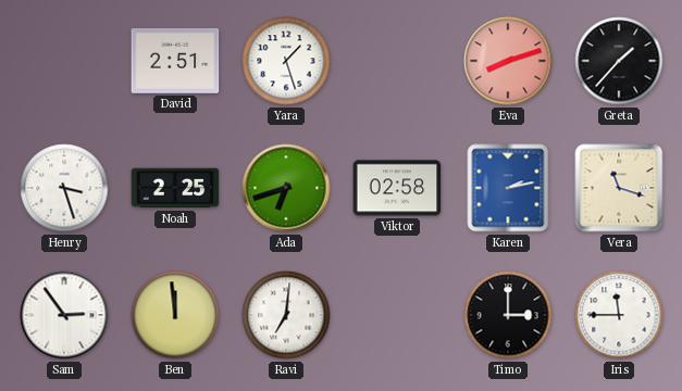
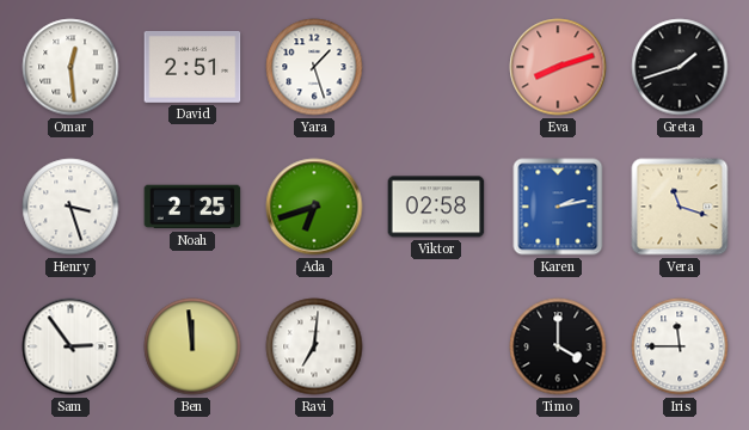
Omar: none -> 12:29
Greta: 1:37 -> 1:42
Timo: 3:00 -> 4:00
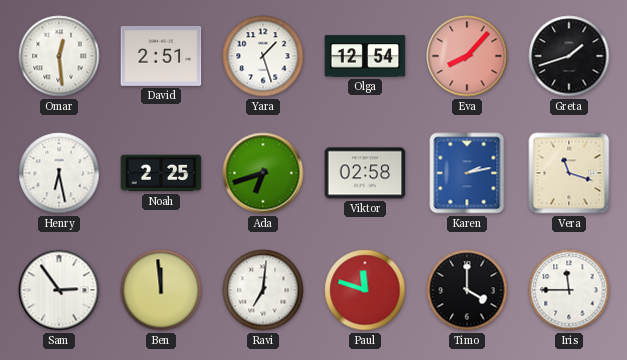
Olga: none -> 12:54
Eva: 8:12 -> 8:07
Henry: 3:27 -> 6:28
Paul: none -> 11:48
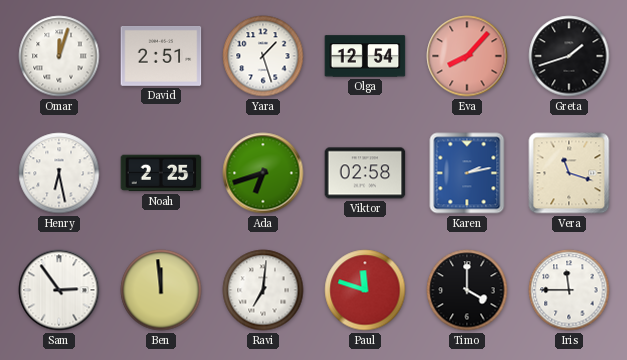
Omar: 12:29 -> 12:03
